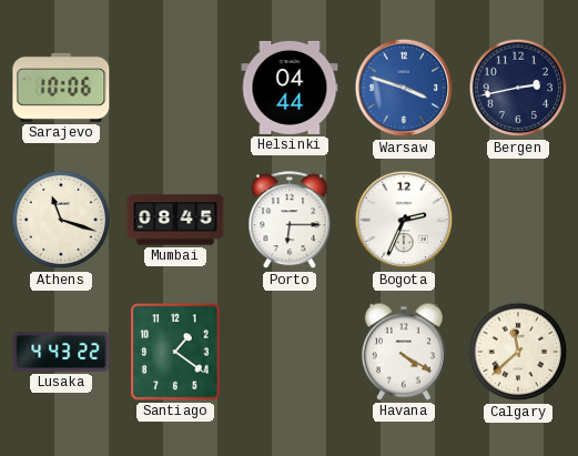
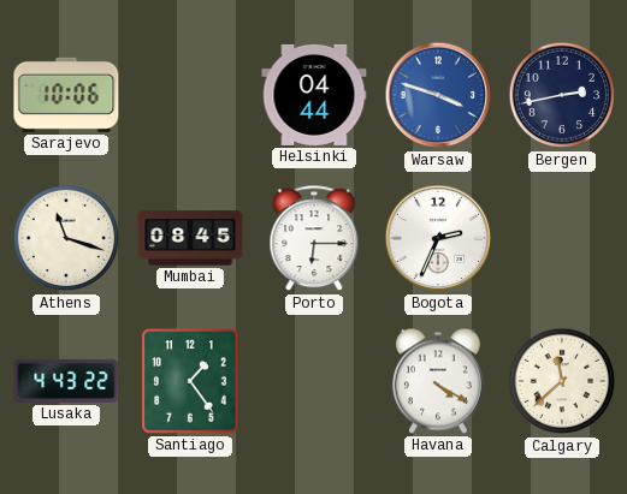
Santiago: 1:21 -> 1:24
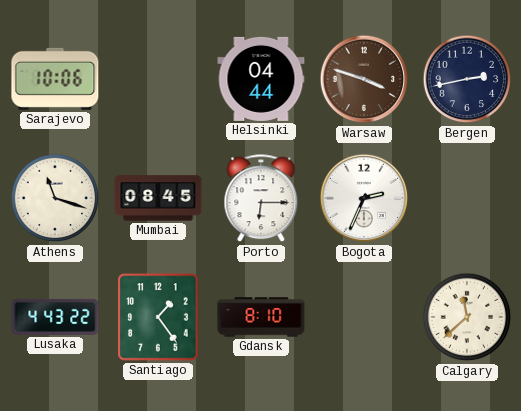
Warsaw dial: blue -> brown
Gdansk: none -> 8:10
Havana: 4:20 -> none
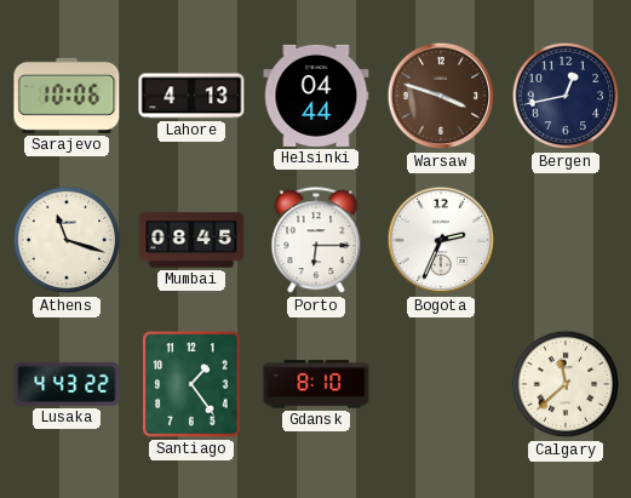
Lahore: none -> 4:13
Bergen: 2:43 -> 12:43
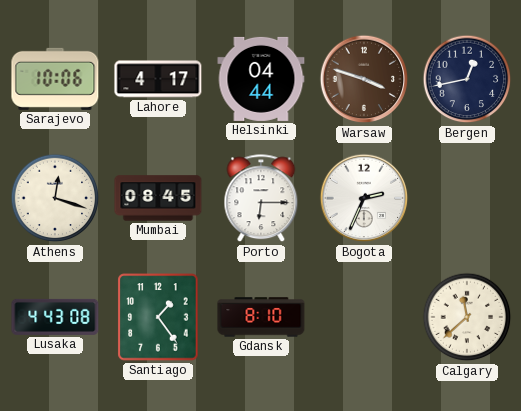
Lahore: 4:13 -> 4:17
Athens: 11:18 -> 12:18
Lusaka: 4:43:22 -> 4:43:08
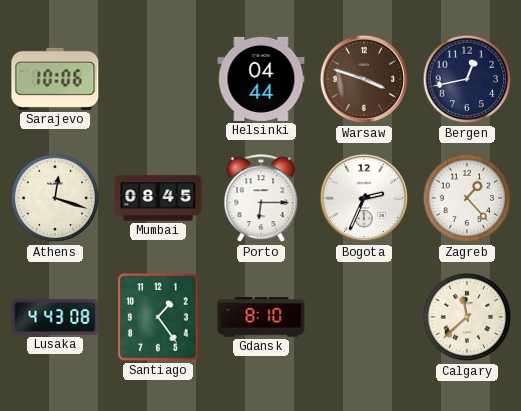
Lahore: 4:17 -> none
Zagreb: none -> 1:23
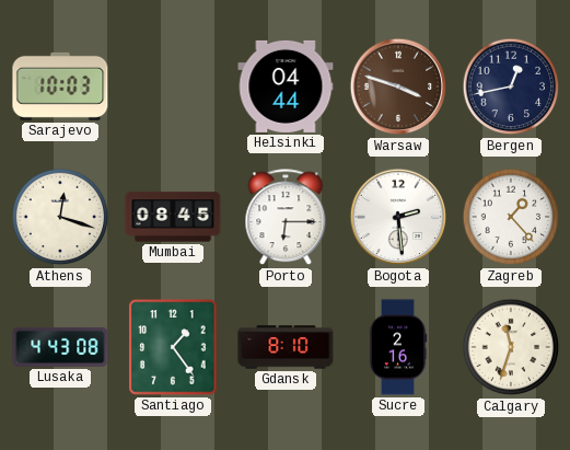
Sarajevo: 10:06 -> 10:03
Bogota: 2:34 -> 2:29
Sucre: none -> 2:16
Calgary: 11:38 -> 11:33
